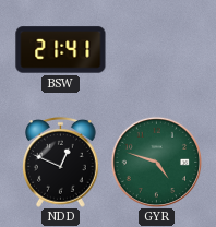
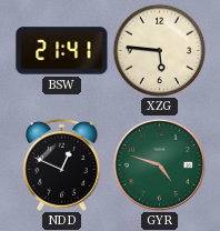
XZG: none -> 5:46
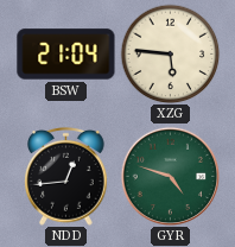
BSW: 21:41 -> 21:04
NDD: 12:49 -> 12:44
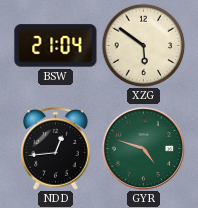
XZG: 5:46 -> 5:51
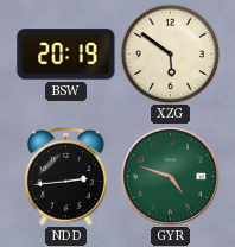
BSW: 21:04 -> 20:19
NDD: 12:44 -> 2:44
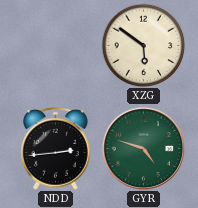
BSW: 20:19 -> none
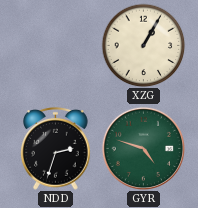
XZG: 5:51 -> 1:05
NDD: 2:44 -> 2:33
